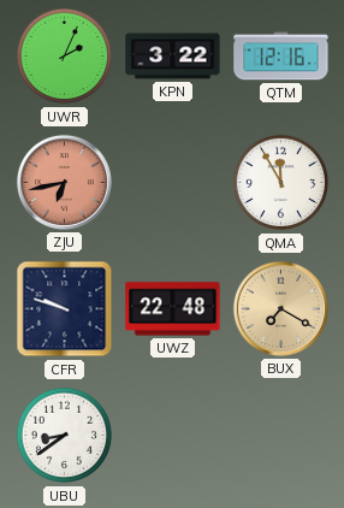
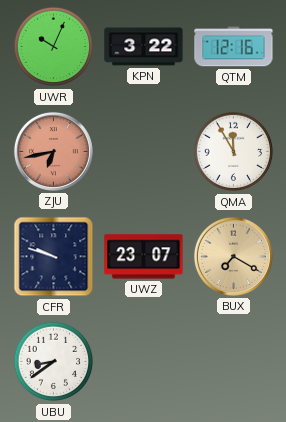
UWR: 2:04 -> 10:04
UWZ: 22:48 -> 23:07
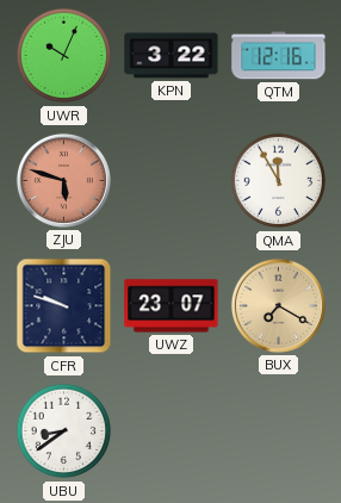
ZJU: 6:43 -> 5:48
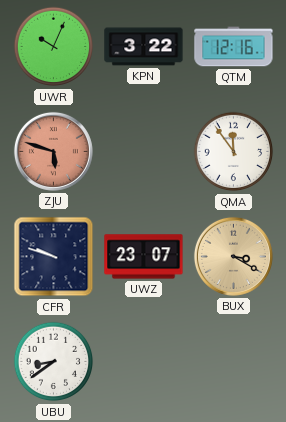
QMA: 11:55 -> 11:54
BUX: 7:20 -> 3:20
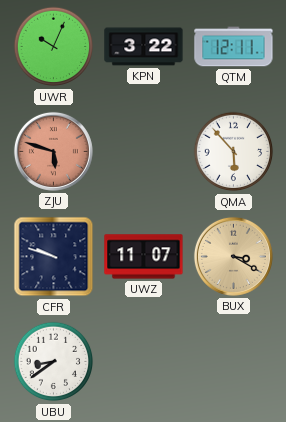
QTM: 12:16 -> 12:11
QMA: 11:54 -> 5:53
UWZ: 23:07 -> 11:07
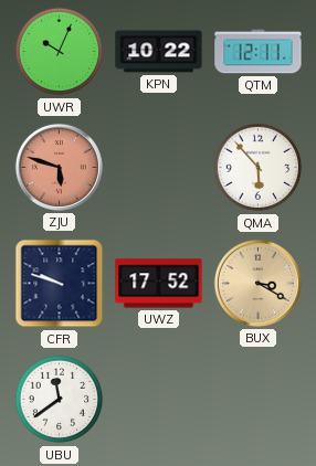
KPN: 3:22 -> 10:22
UWZ: 11:07 -> 17:52
UBU: 8:39 -> 11:39
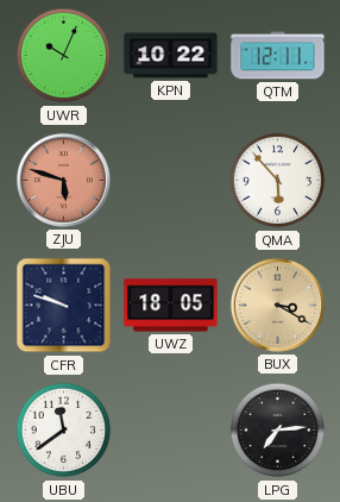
UWZ: 17:52 -> 18:05
LPG: none -> 7:14
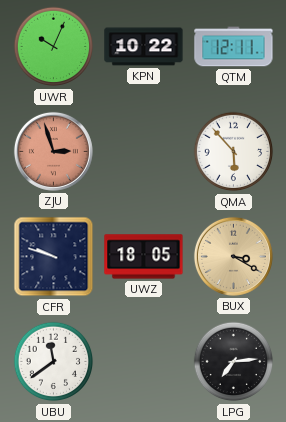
ZJU: 5:48 -> 2:57
